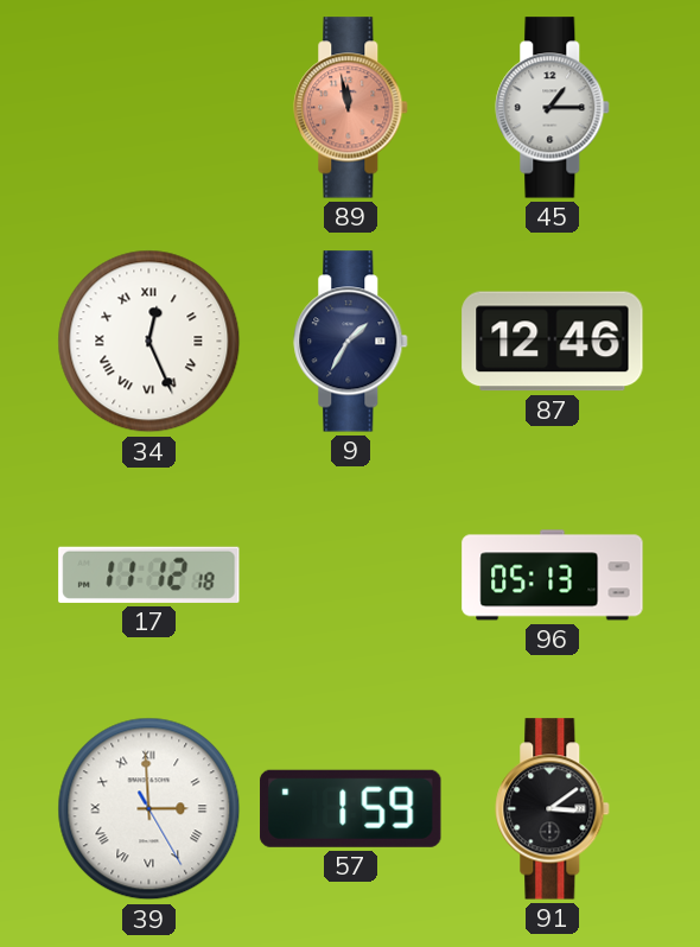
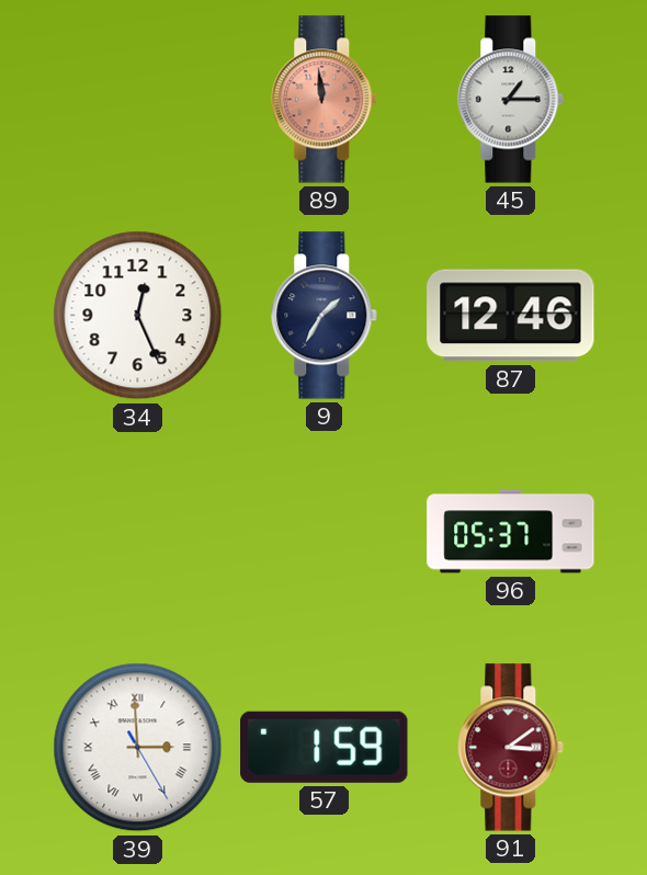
89: 11:58 -> 11:59
34 numerals: Roman -> Arabic
17: 11:12 -> none
96: 05:13 -> 05:37
91 dial: black -> burgundy
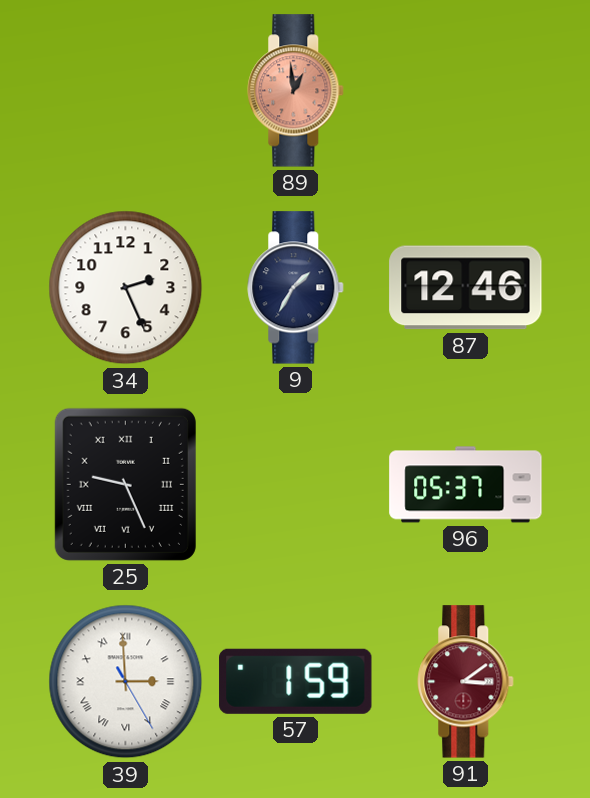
89: 11:59 -> 12:59
45: 1:15 -> none
34: 12:26 -> 2:26
25: none -> 9:26
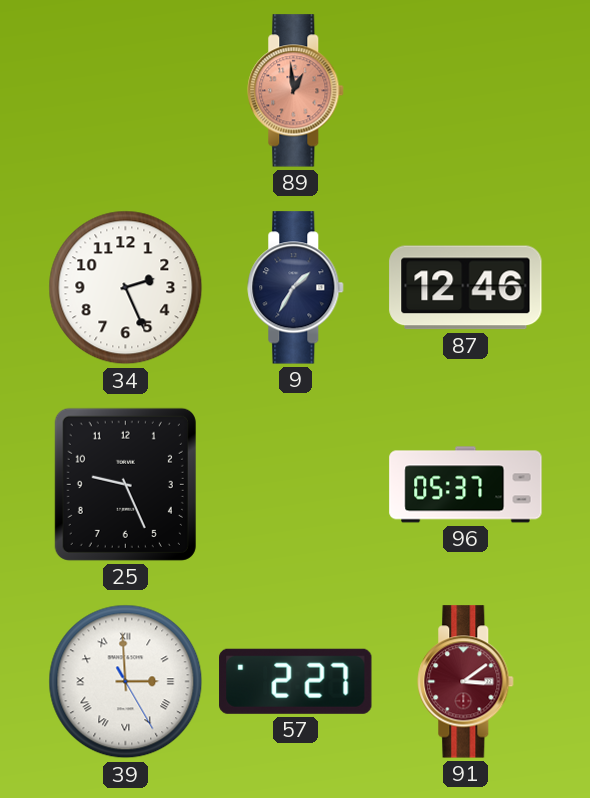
25 numerals: Roman -> Arabic
57: 1:59 -> 2:27
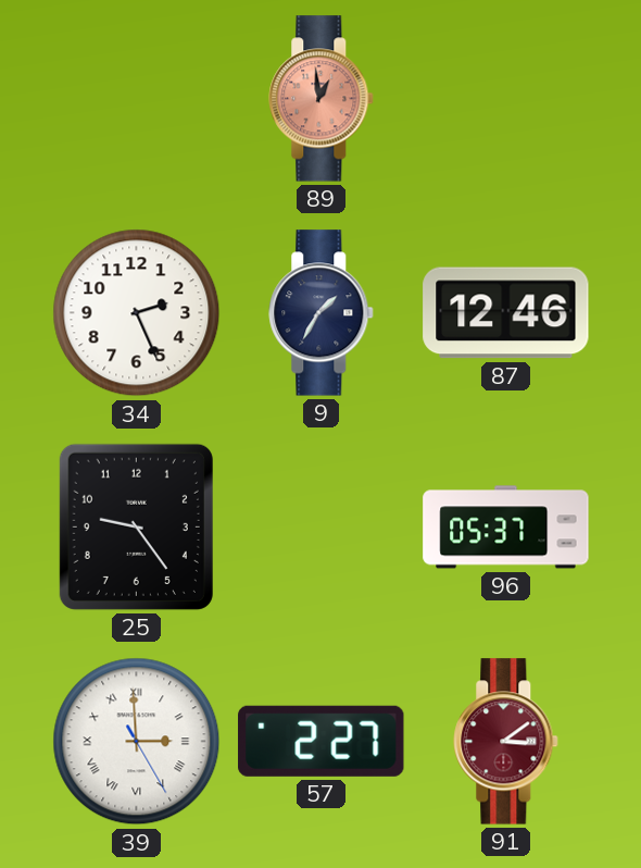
25: 9:26 -> 9:24
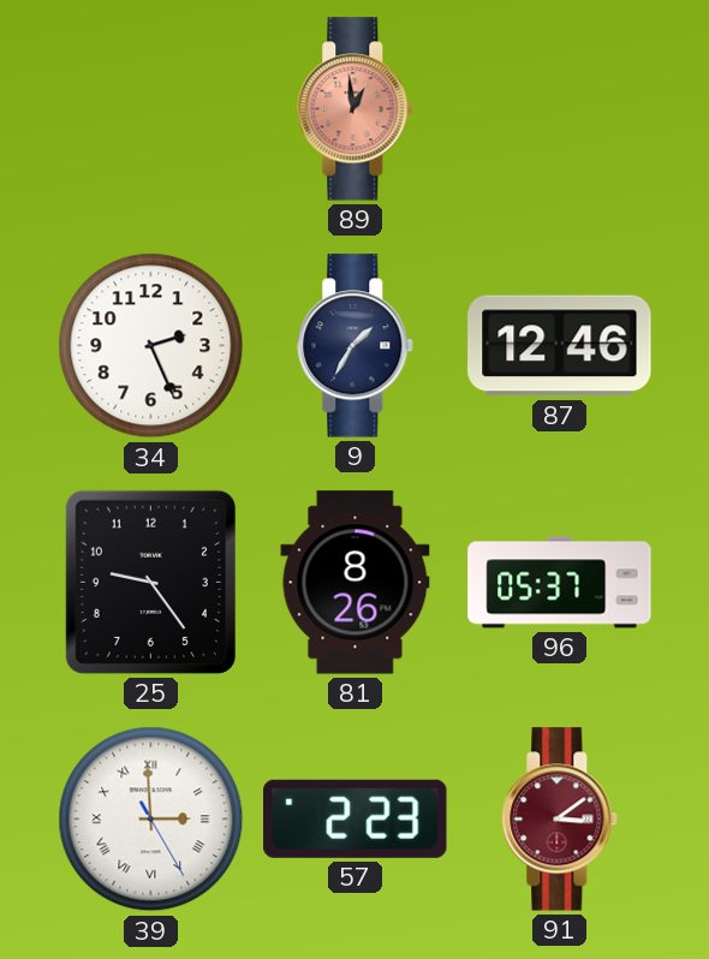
81: none -> 8:26
57: 2:27 -> 2:23
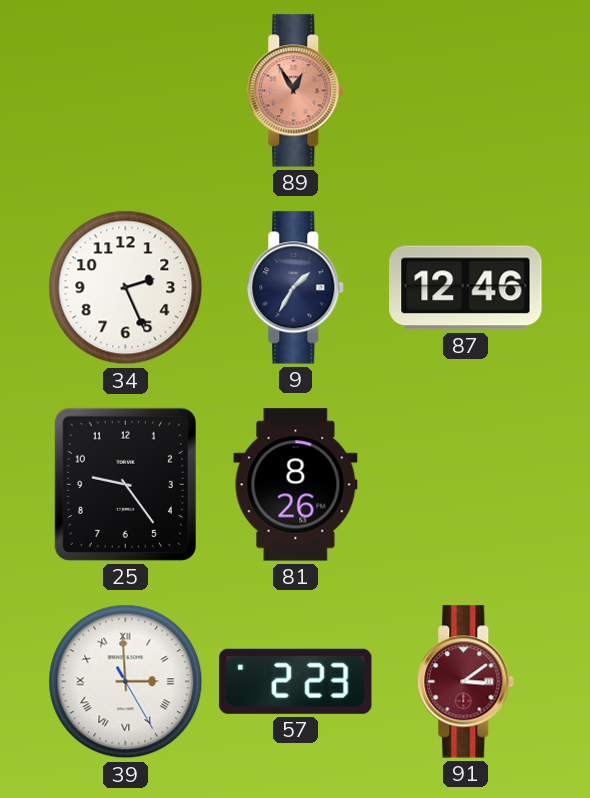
89: 12:59 -> 12:55
96: 05:37 -> none
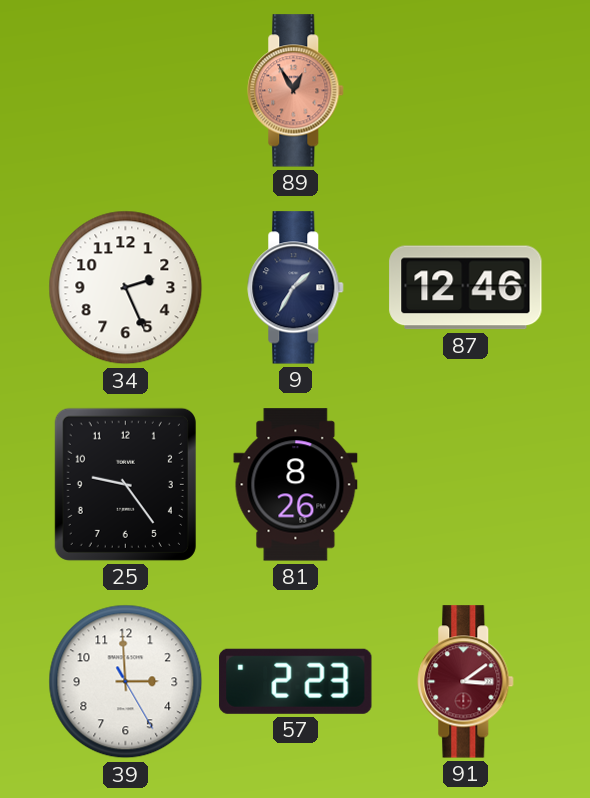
39 numerals: Roman -> Arabic
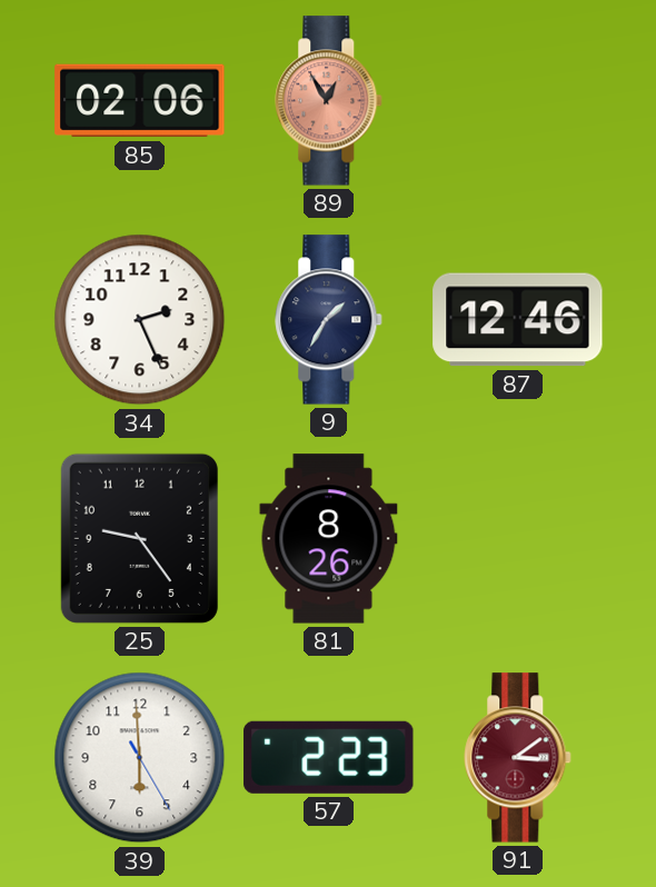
85: none -> 02:06
39: 2:59 -> 5:59
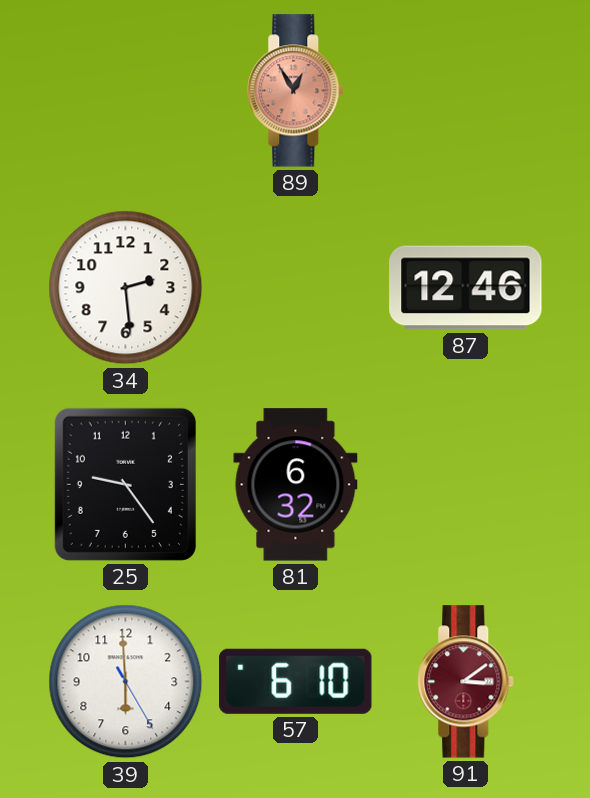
85: 02:06 -> none
34: 2:26 -> 2:29
9: 1:35 -> none
81: 8:26 -> 6:32
57: 2:23 -> 6:10
